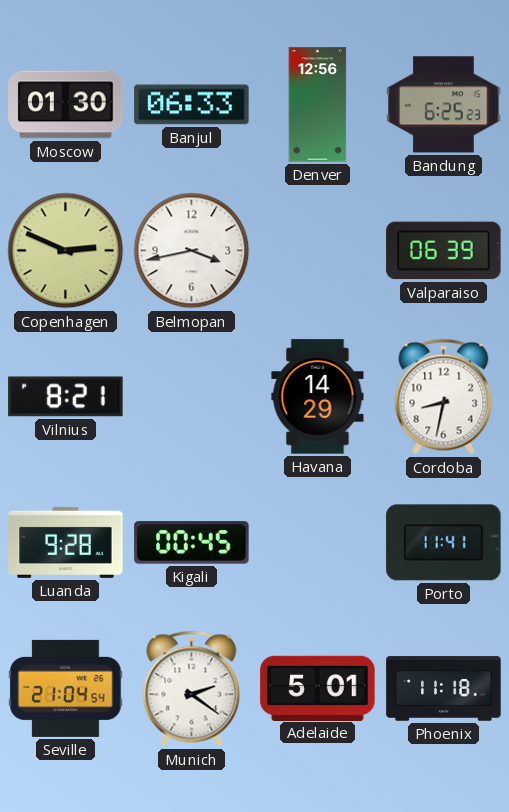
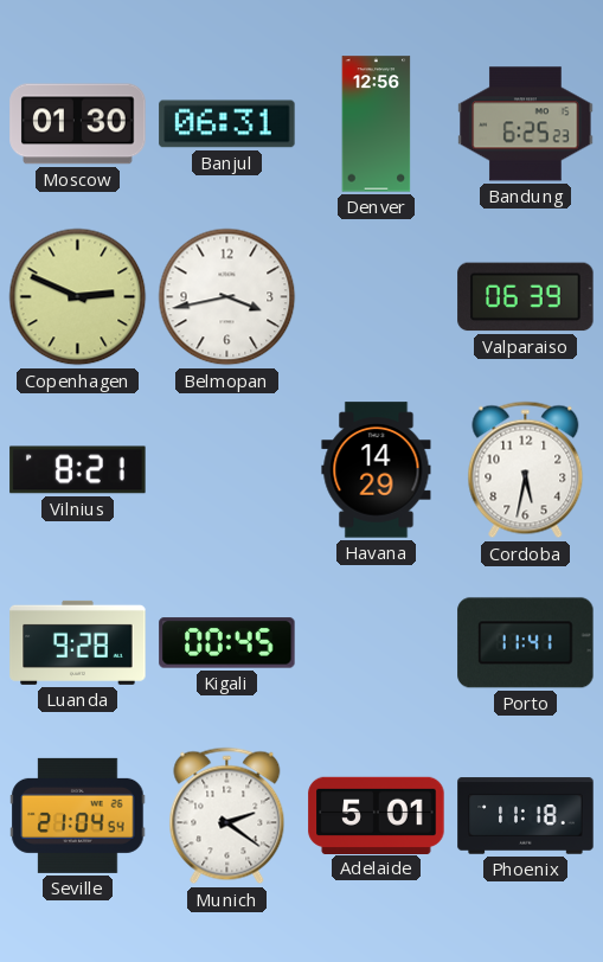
Banjul: 06:33 -> 06:31
Cordoba: 8:32 -> 5:32
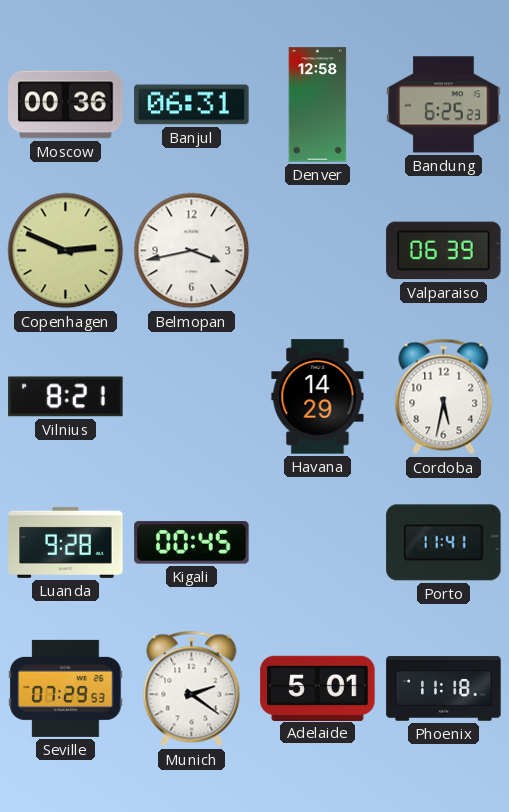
Moscow: 01:30 -> 00:36
Denver: 12:56 -> 12:58
Seville: 21:04 -> 07:29
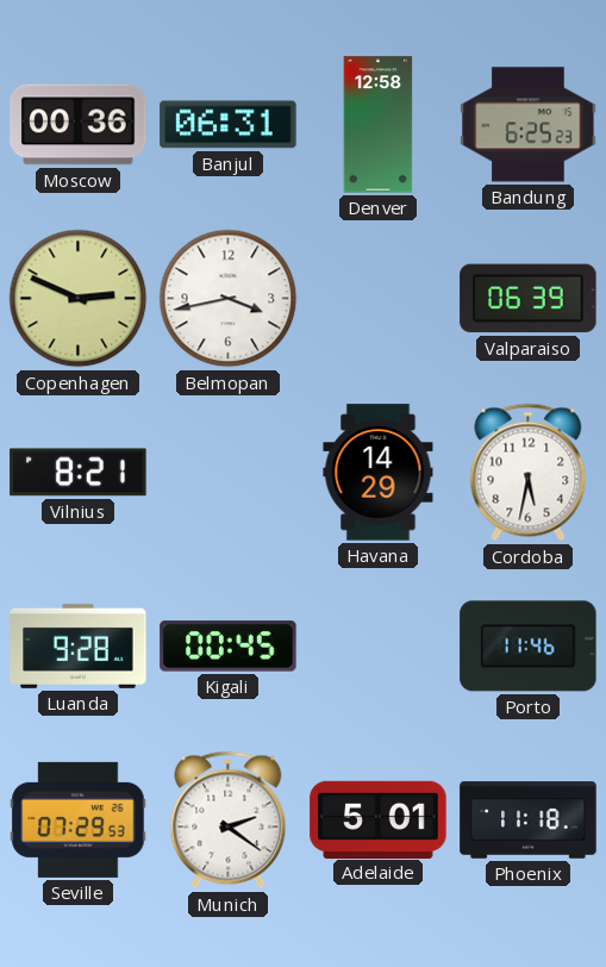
Porto: 11:41 -> 11:46
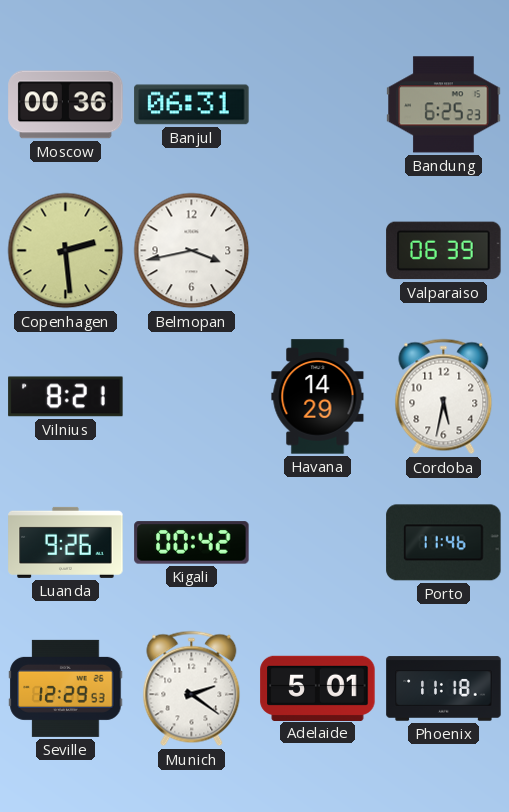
Denver: 12:58 -> none
Copenhagen: 2:49 -> 2:29
Luanda: 9:28 -> 9:26
Kigali: 00:45 -> 00:42
Seville: 07:29 -> 12:29
